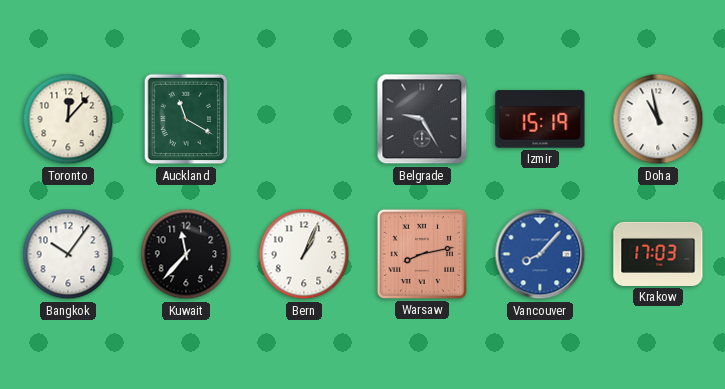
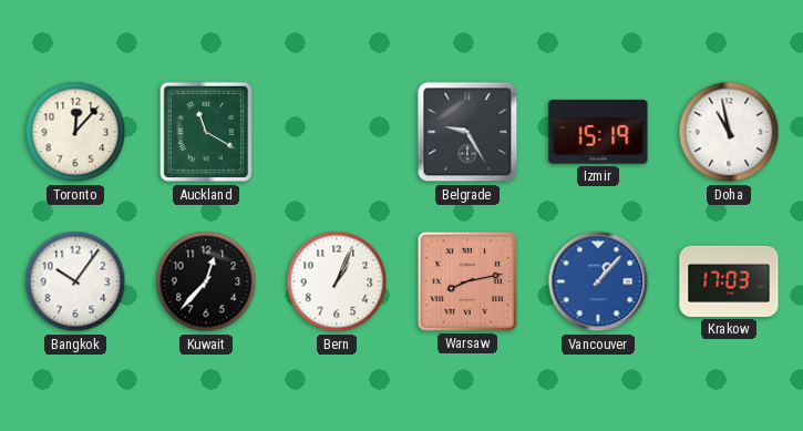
Kuwait: 11:37 -> 12:37
Vancouver: 8:07 -> 1:07
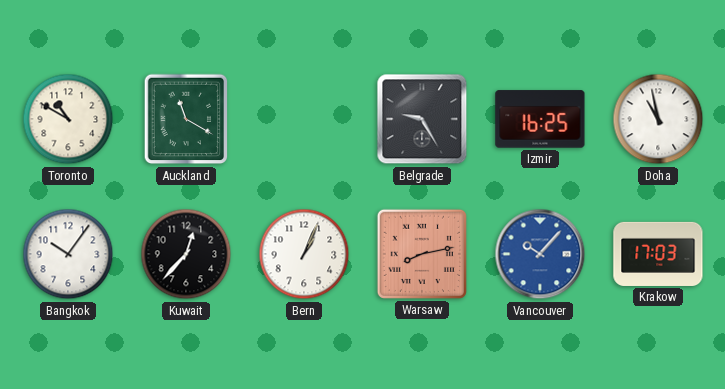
Toronto: 12:07 -> 10:50
Izmir: 15:19 -> 16:25
Vancouver: 1:07 -> 10:07
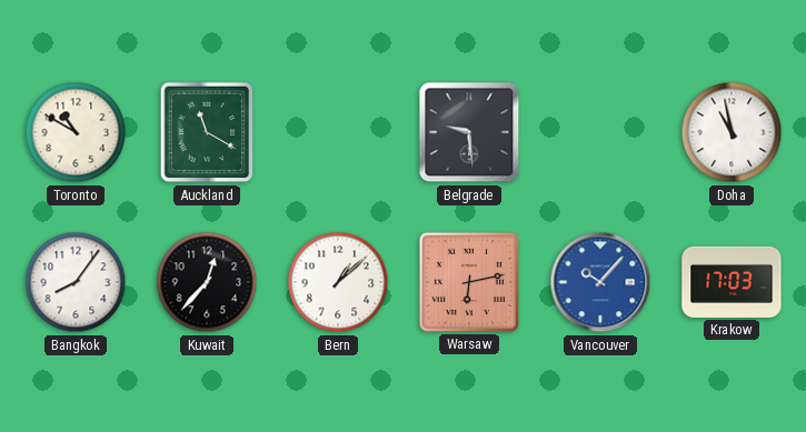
Belgrade: 9:25 -> 9:29
Izmir: 16:25 -> none
Bangkok: 10:06 -> 8:06
Bern: 1:04 -> 1:08
Warsaw: 8:13 -> 6:13
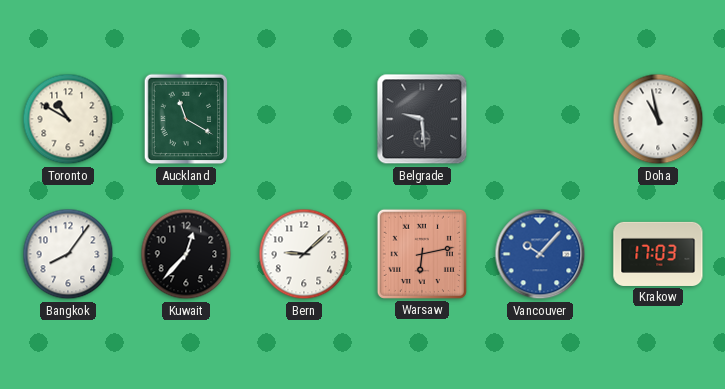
Bern: 1:08 -> 9:08
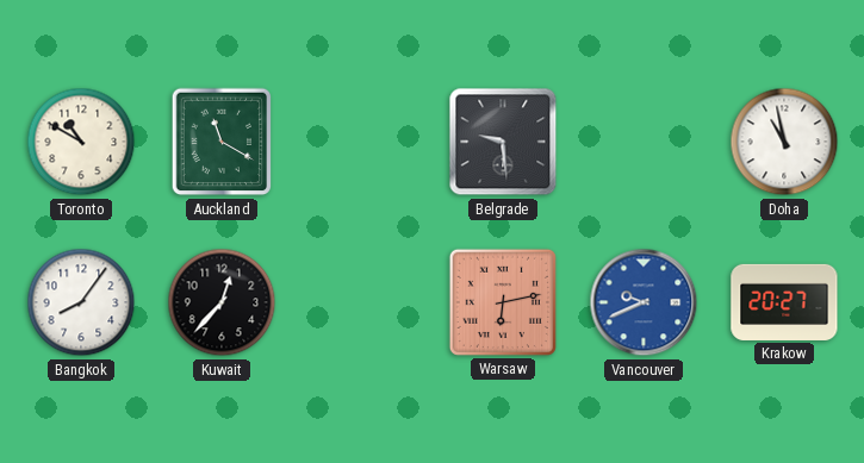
Bern: 9:08 -> none
Vancouver: 10:07 -> 9:41
Krakow: 17:03 -> 20:27
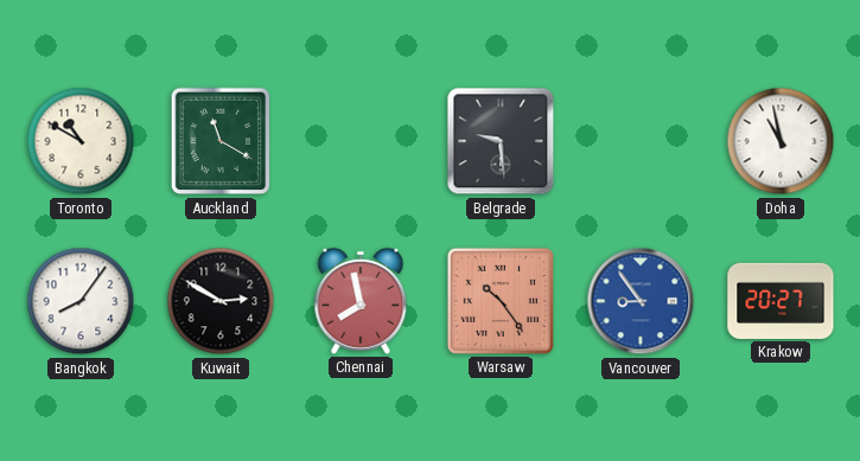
Kuwait: 12:37 -> 2:50
Chennai: none -> 7:58
Warsaw: 6:13 -> 10:24
Vancouver: 9:41 -> 8:54
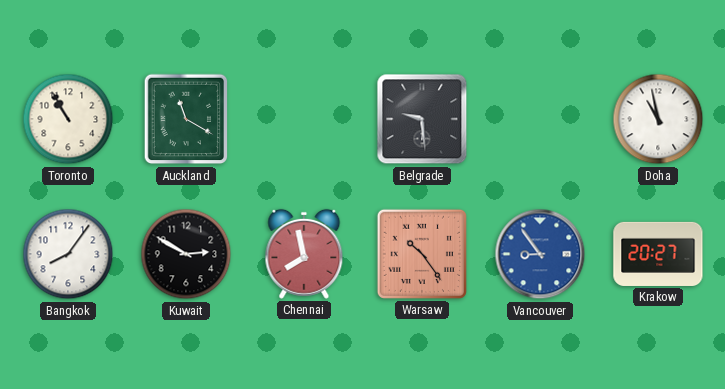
Toronto: 10:50 -> 10:55
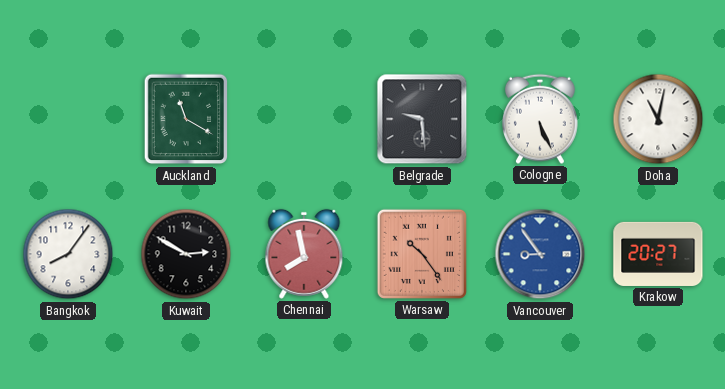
Toronto: 10:55 -> none
Cologne: none -> 5:26
Doha: 10:58 -> 11:02
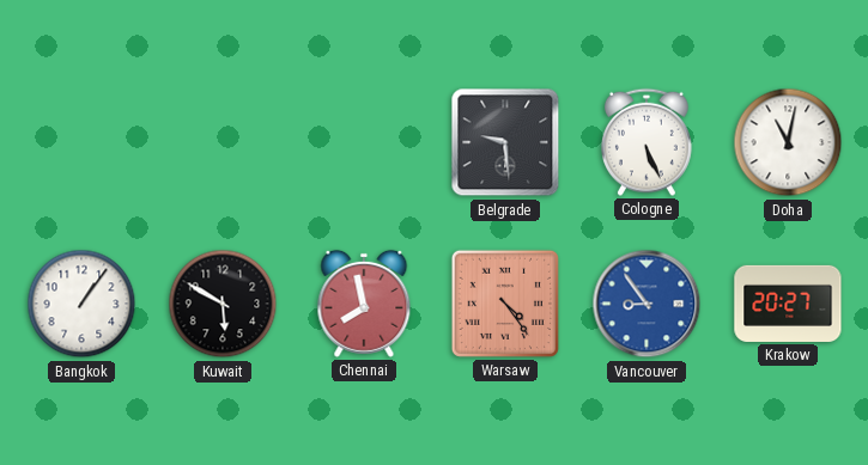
Auckland: 11:20 -> none
Bangkok: 8:06 -> 1:06
Kuwait: 2:50 -> 5:50
Warsaw: 10:24 -> 4:24
